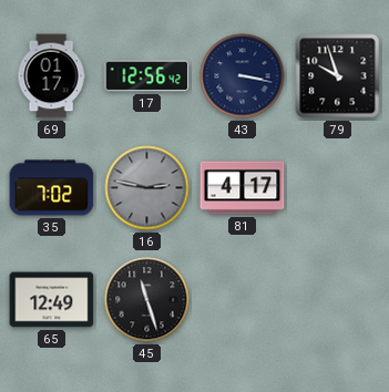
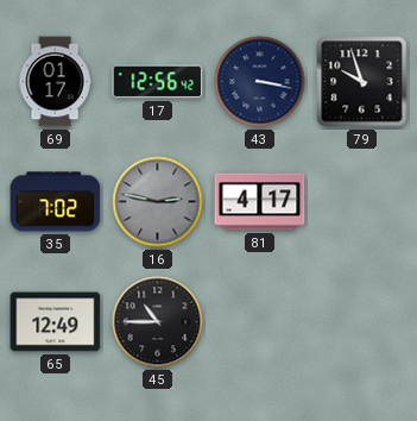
45: 11:27 -> 10:45
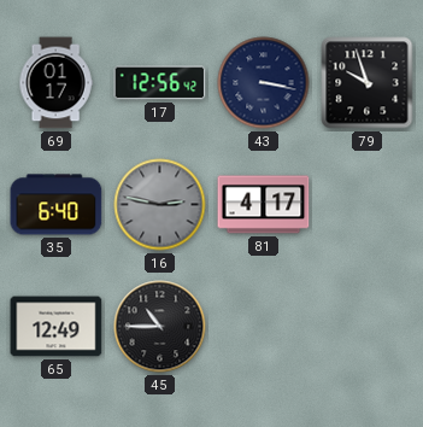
35: 7:02 -> 6:40
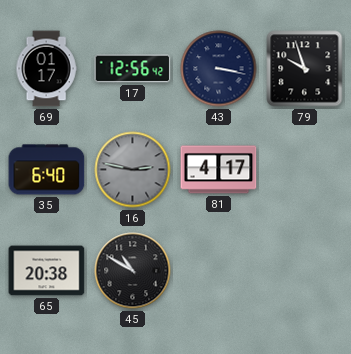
65: 12:49 -> 20:38
45: 10:45 -> 10:50
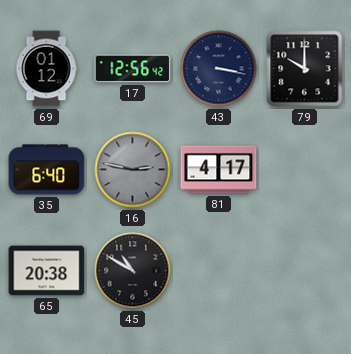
69: 01:17 -> 01:12
79: 9:57 -> 10:00
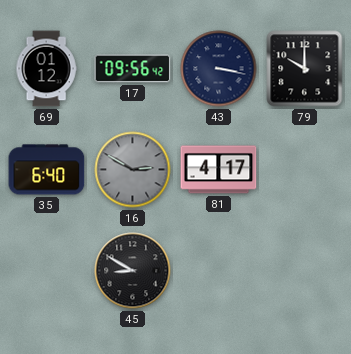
17: 12:56 -> 09:56
16: 2:47 -> 2:50
65: 20:38 -> none
45: 10:50 -> 8:50
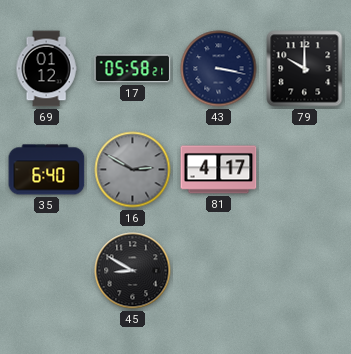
17: 09:56 -> 05:58
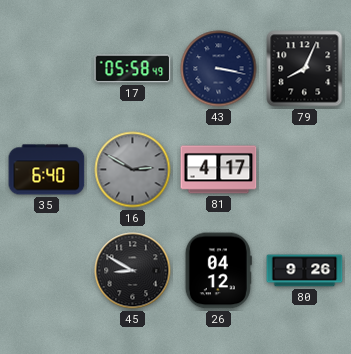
69: 01:12 -> none
17: 05:58:21 -> 05:58:49
79: 10:00 -> 8:04
26: none -> 04:12
80: none -> 9:26
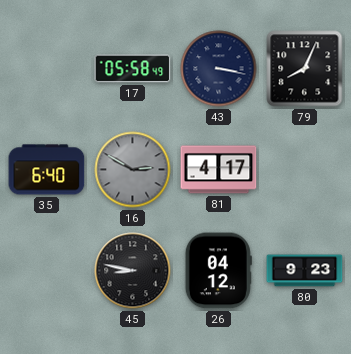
45: 8:50 -> 8:47
80: 9:26 -> 9:23
